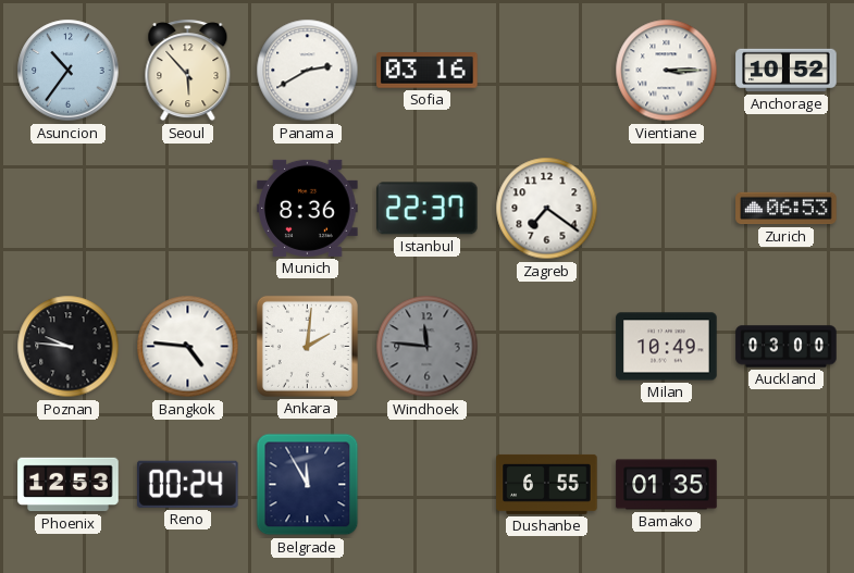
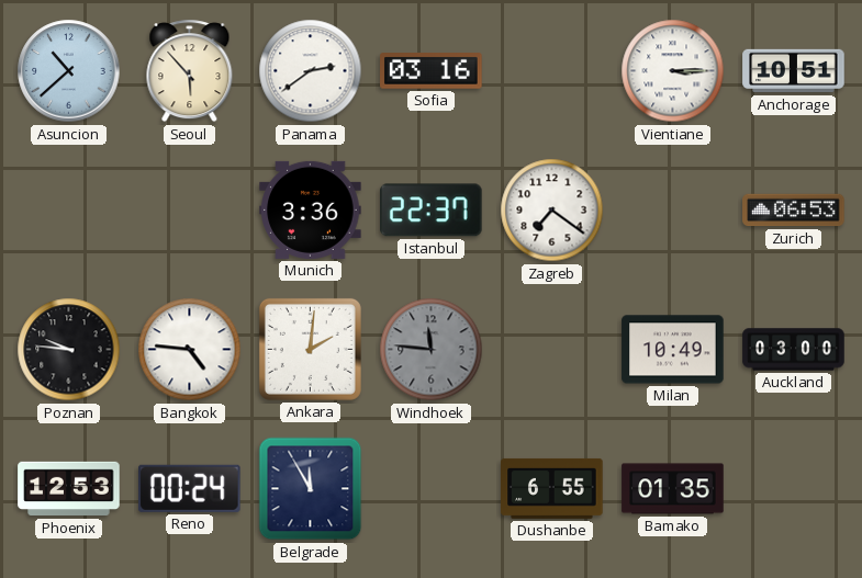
Asuncion: 10:36 -> 10:38
Panama: 2:40 -> 2:39
Anchorage: 10:52 -> 10:51
Munich: 8:36 -> 3:36
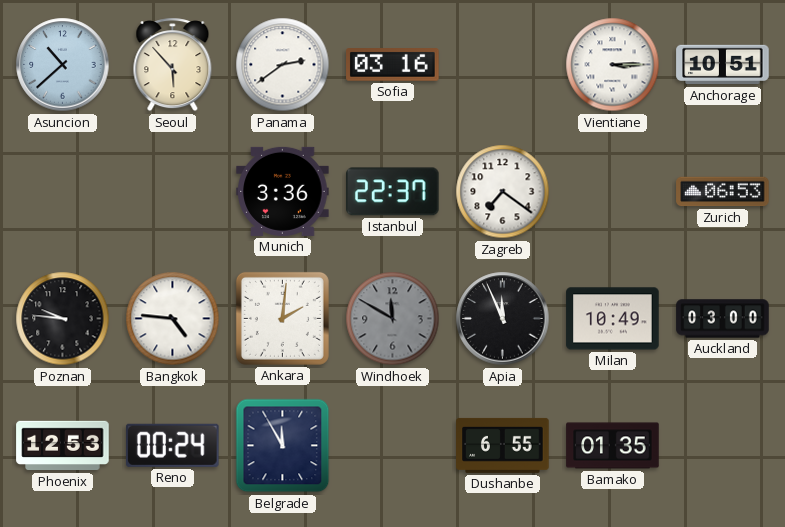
Windhoek: 11:46 -> 11:50
Apia: none -> 11:56
